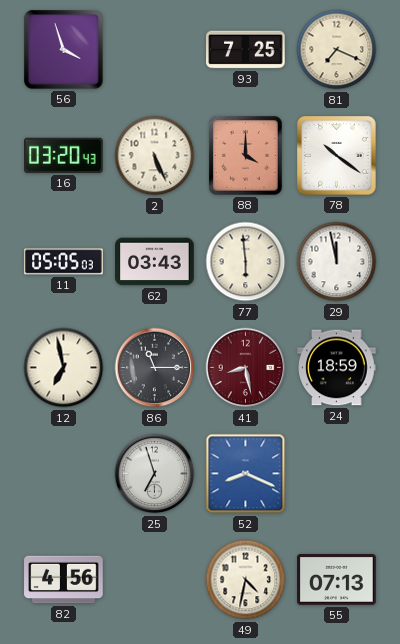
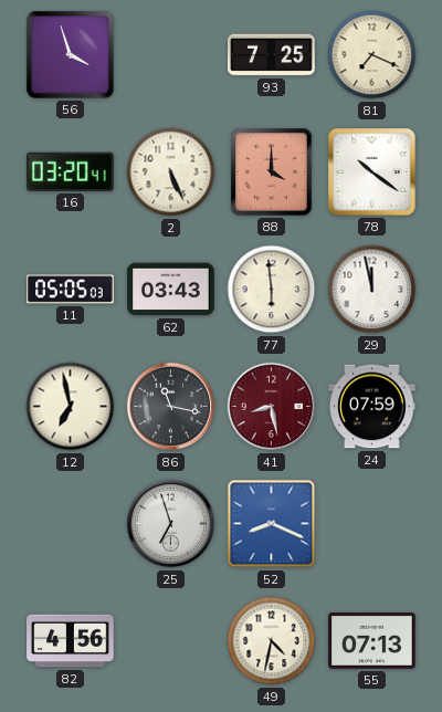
16: 03:20:43 -> 03:20:41
86: 11:15 -> 11:17
24: 18:59 -> 07:59
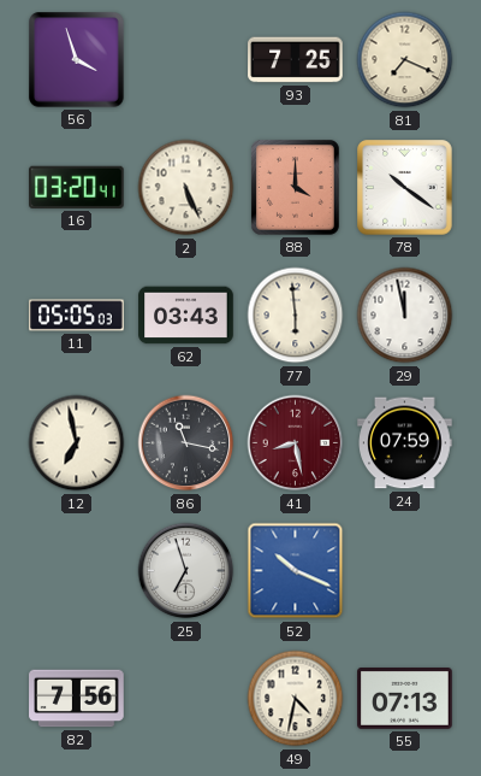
52: 8:19 -> 10:19
82: 4:56 -> 7:56
